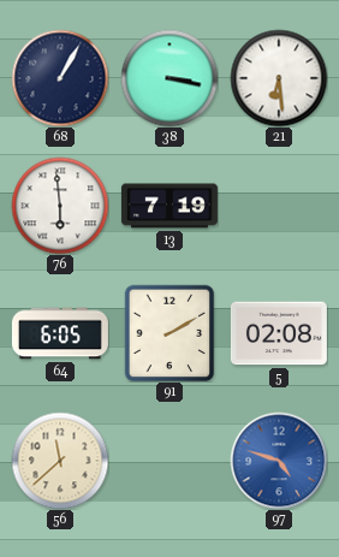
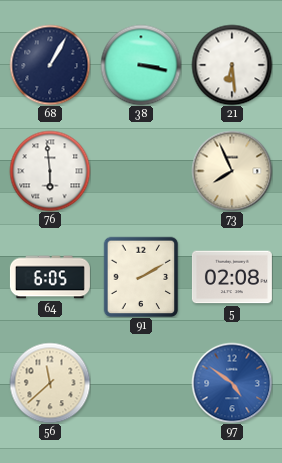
13: 7:19 -> none
73: none -> 7:56
97: 4:48 -> 4:51
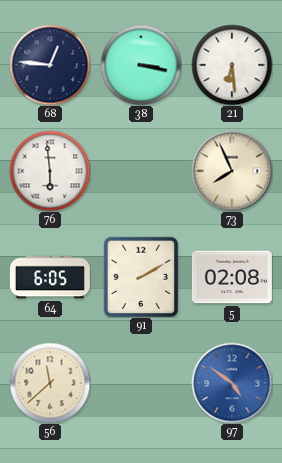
68: 1:05 -> 12:46
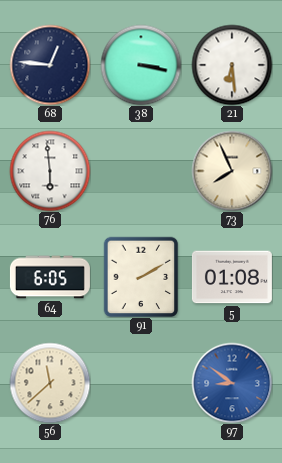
5: 02:08 -> 01:08
97: 4:51 -> 8:51
